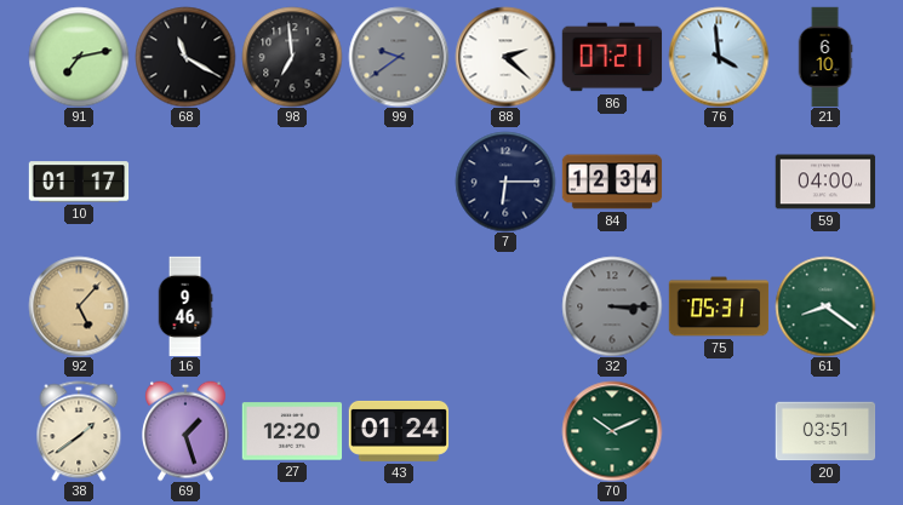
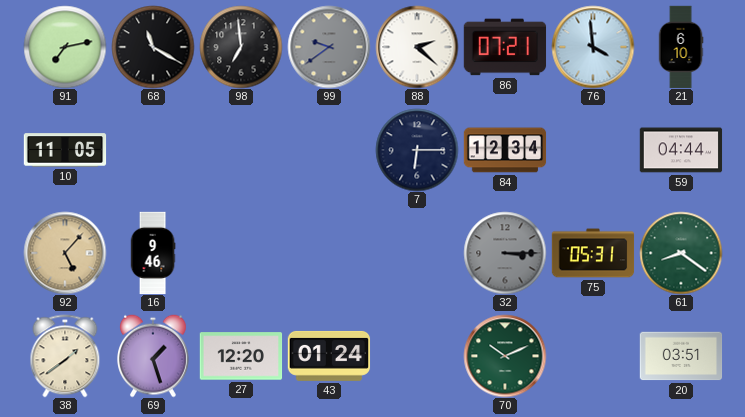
10: 01:17 -> 11:05
59: 04:00 -> 04:44
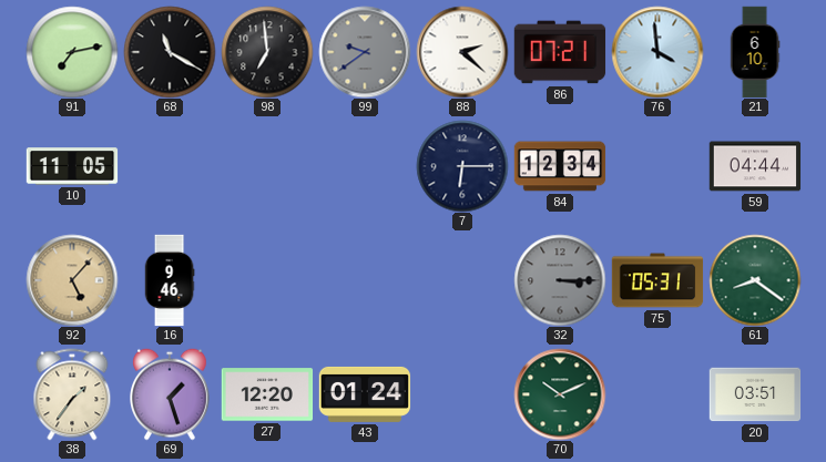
38: 1:39 -> 1:36
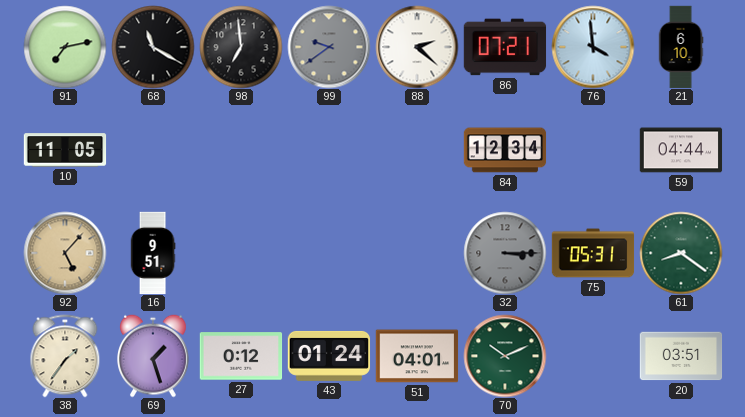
7: 6:15 -> none
16: 9:46 -> 9:51
27: 12:20 -> 0:12
51: none -> 04:01
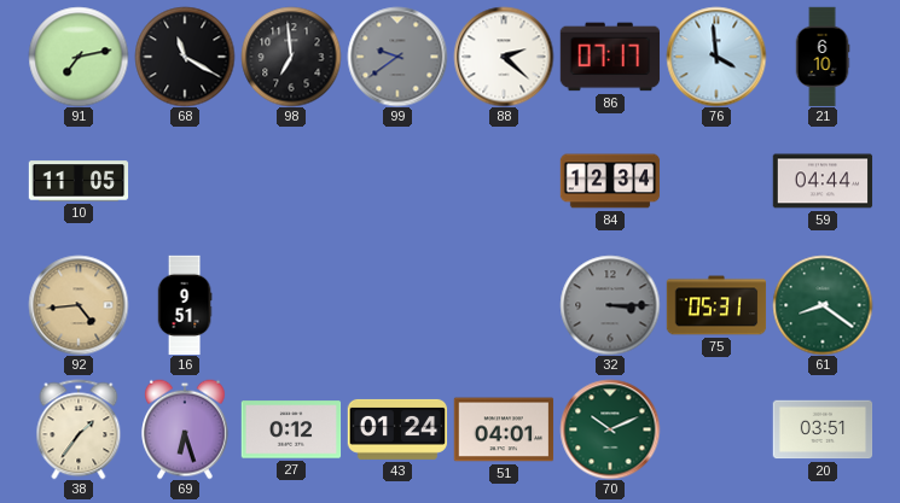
86: 07:21 -> 07:17
92: 5:07 -> 4:44
69: 1:27 -> 6:27
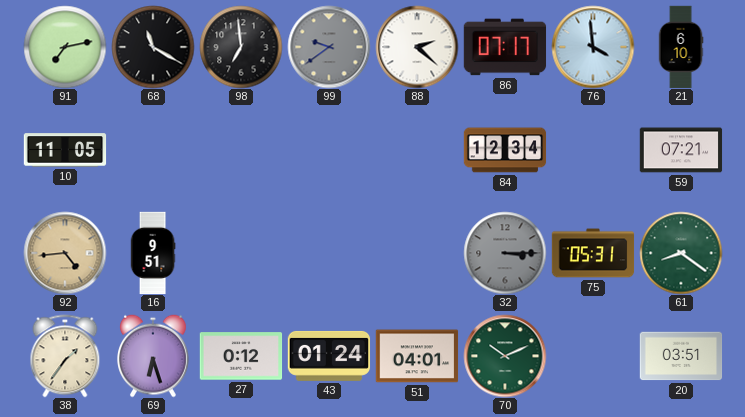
59: 04:44 -> 07:21
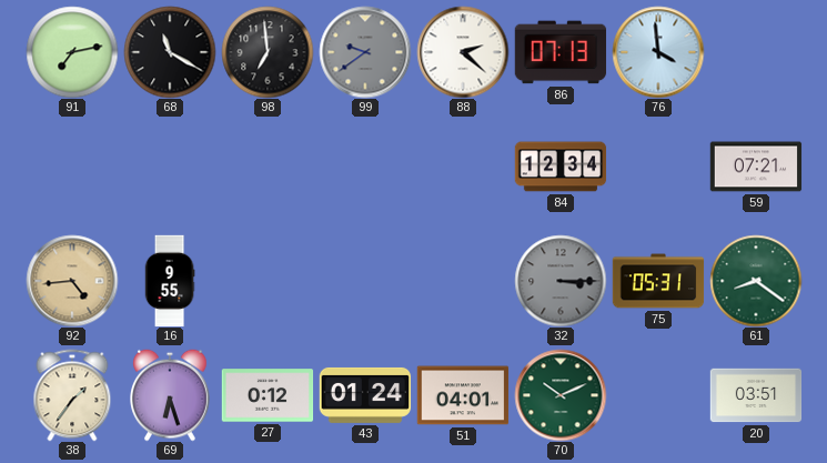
86: 07:17 -> 07:13
21: 6:10 -> none
10: 11:05 -> none
16: 9:51 -> 9:55
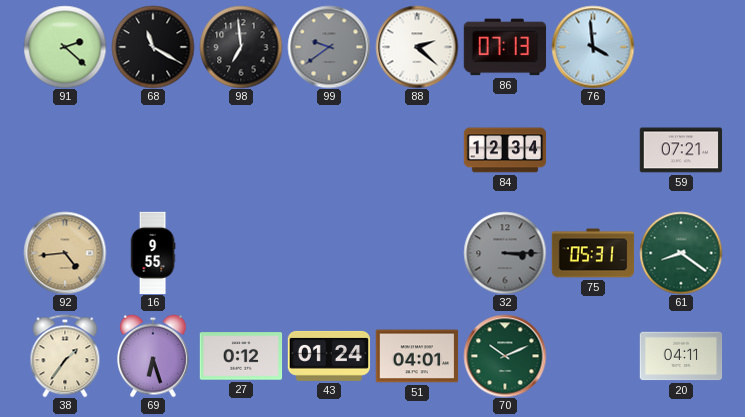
91: 7:13 -> 2:22
20: 03:51 -> 04:11
